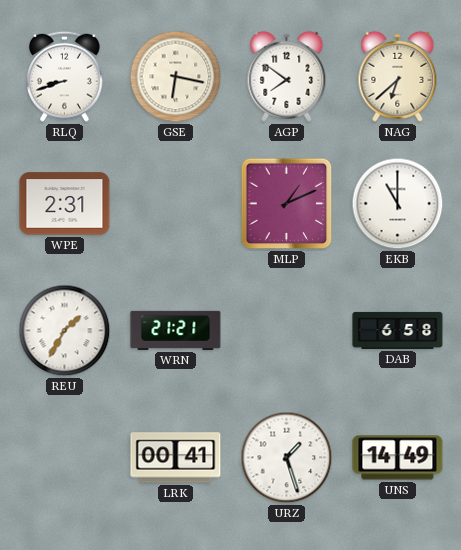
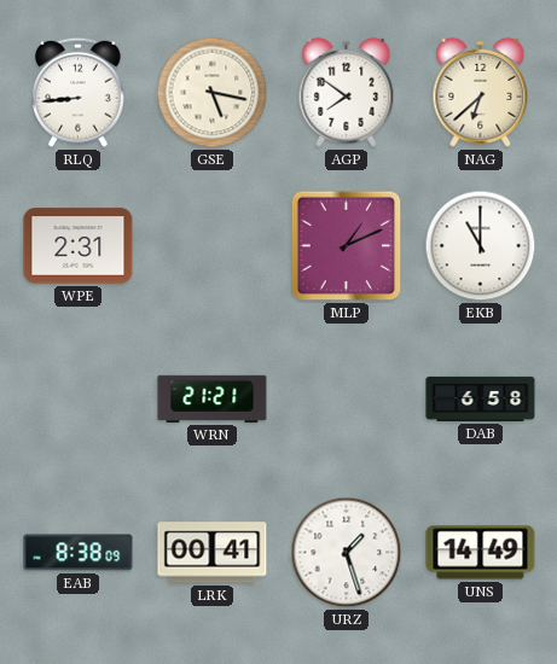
RLQ: 8:42 -> 8:44
GSE: 6:17 -> 5:17
REU: 1:35 -> none
EAB: none -> 8:38
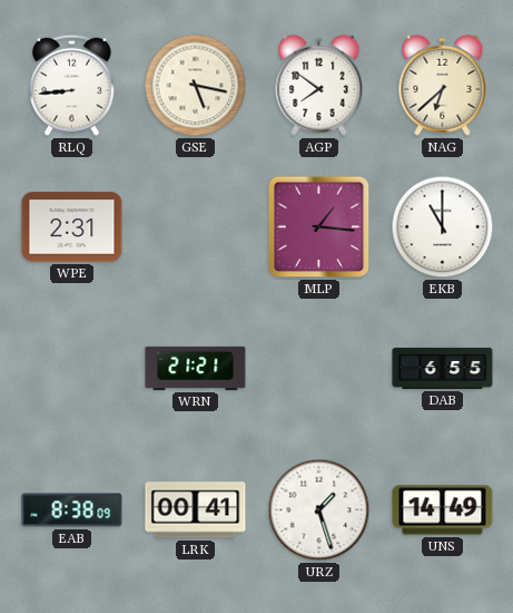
MLP: 1:11 -> 1:16
DAB: 6:58 -> 6:55
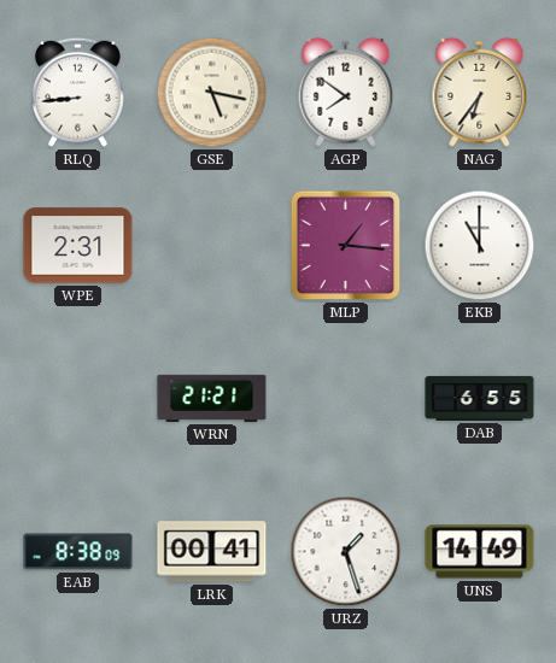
NAG: 6:38 -> 6:36
